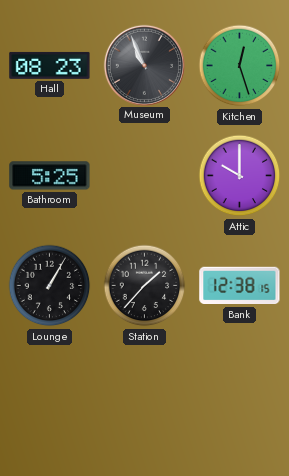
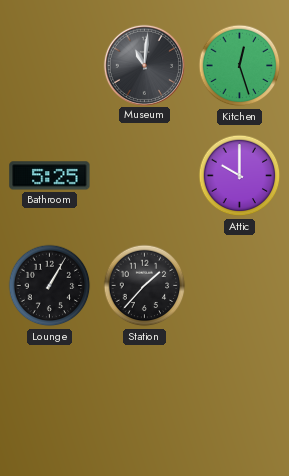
Hall: 08:23 -> none
Museum: 10:56 -> 11:01
Bank: 12:38 -> none
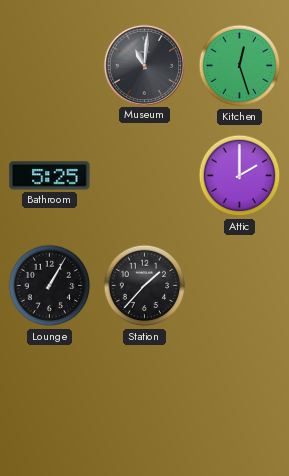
Attic: 10:00 -> 2:00
